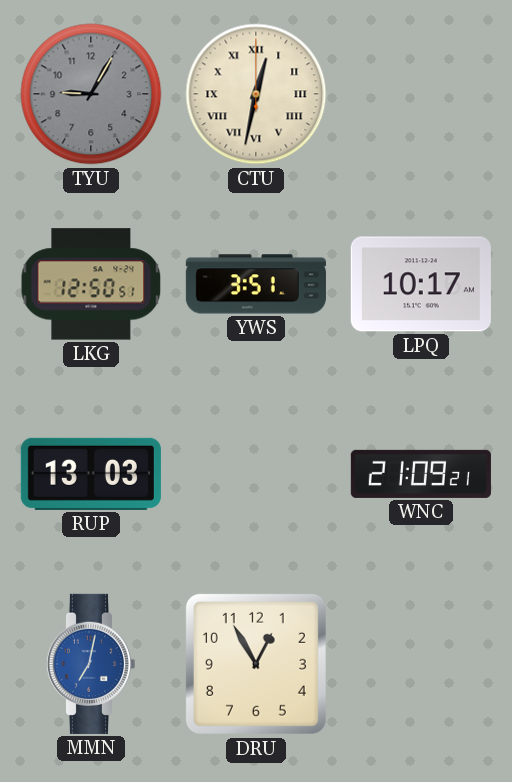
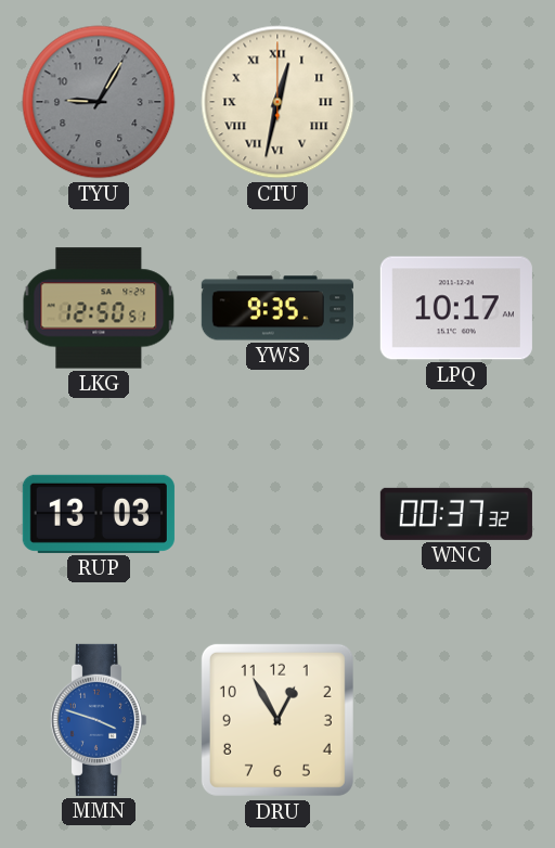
YWS: 3:51 -> 9:35
WNC: 21:09 -> 00:37
MMN: 7:02 -> 3:48
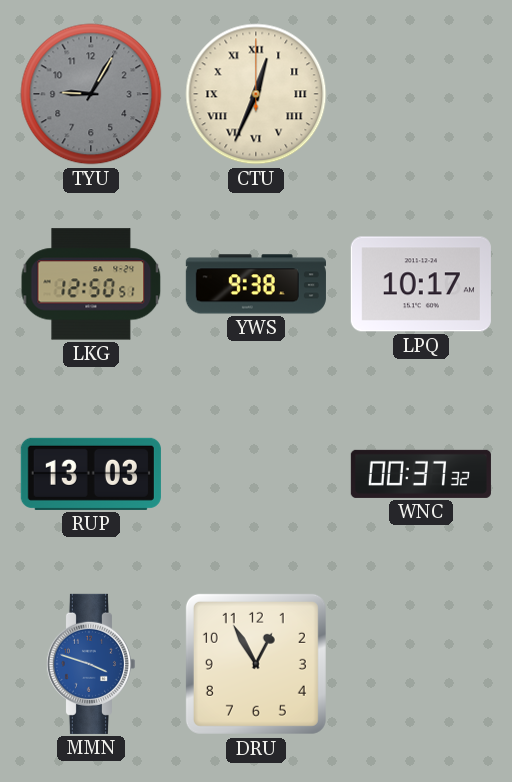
CTU: 12:32 -> 12:34
YWS: 9:35 -> 9:38
